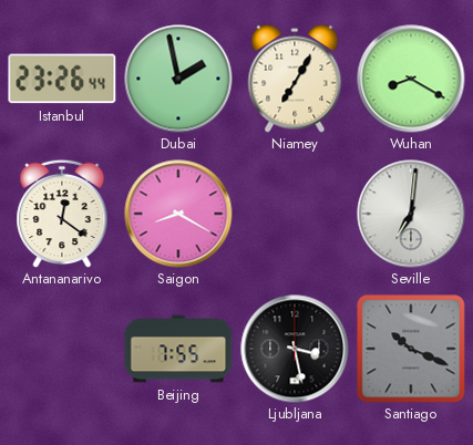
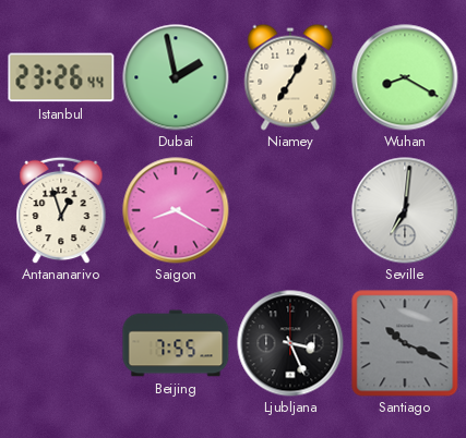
Antananarivo: 12:21 -> 12:57
Ljubljana: 3:28 -> 3:26
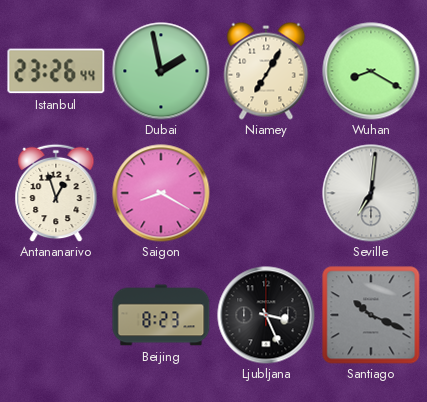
Beijing: 7:55 -> 8:23
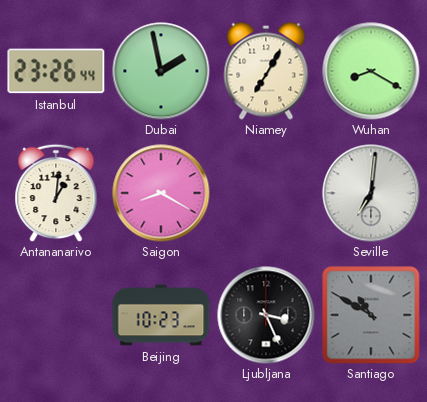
Antananarivo: 12:57 -> 1:01
Beijing: 8:23 -> 10:23
Santiago: 10:19 -> 10:50
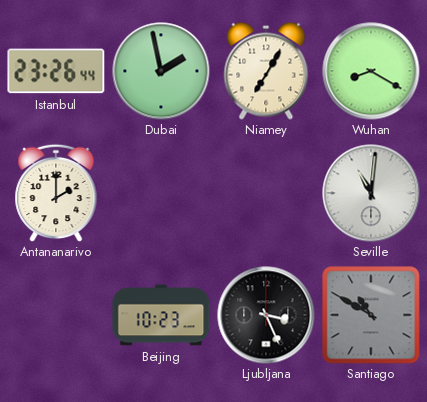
Antananarivo: 1:01 -> 2:00
Saigon: 8:20 -> none
Seville: 7:01 -> 11:01
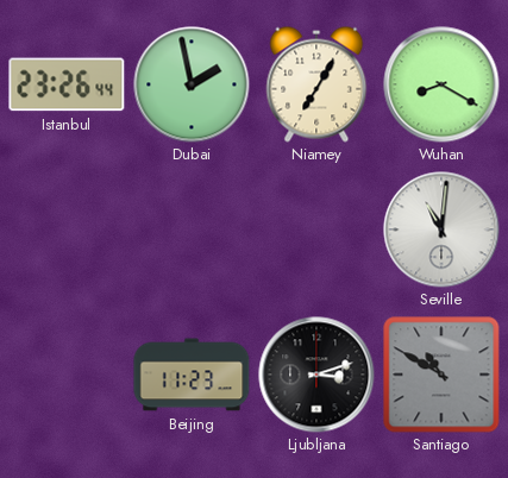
Antananarivo: 2:00 -> none
Beijing: 10:23 -> 11:23
Ljubljana: 3:26 -> 3:12
